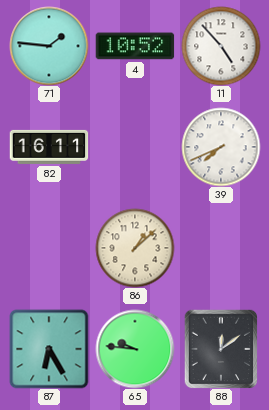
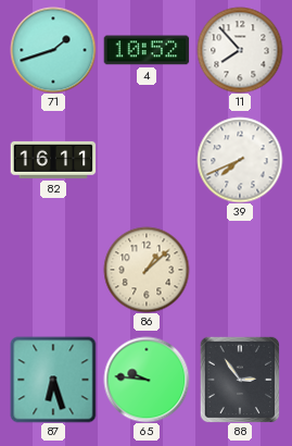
71: 1:46 -> 1:42
11: 4:53 -> 7:53
87: 6:25 -> 6:27
88: 12:09 -> 2:54
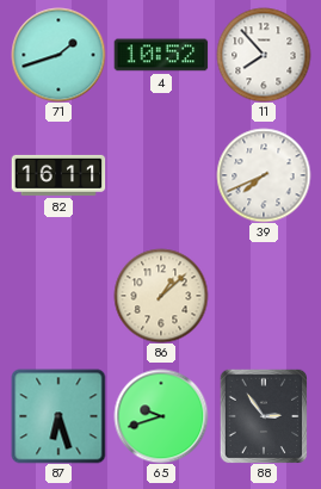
65: 9:46 -> 9:42
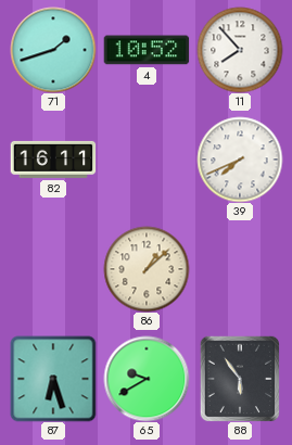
65: 9:42 -> 9:40
88: 2:54 -> 5:54
